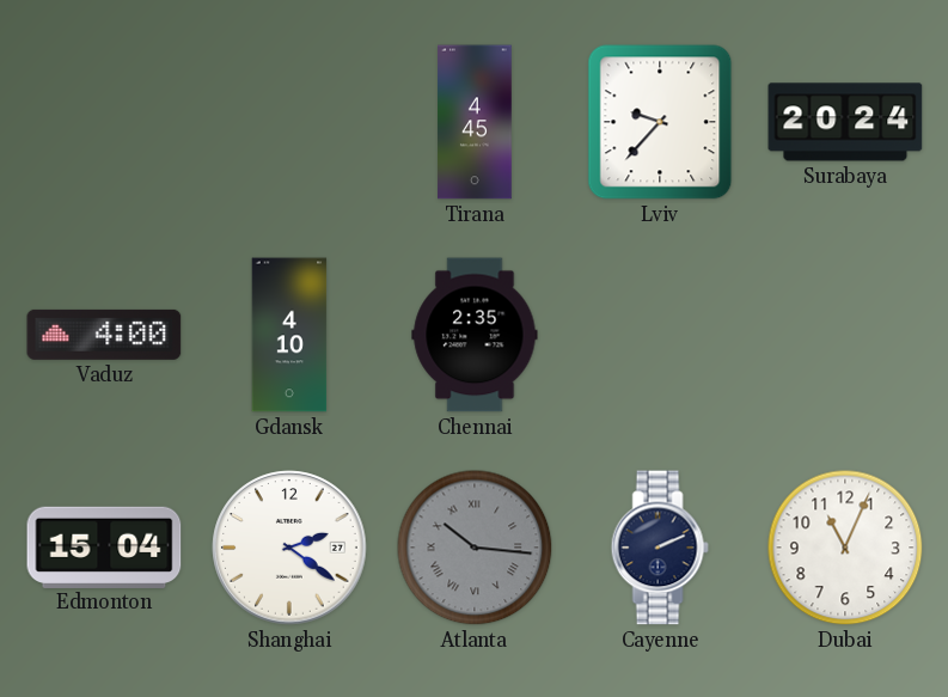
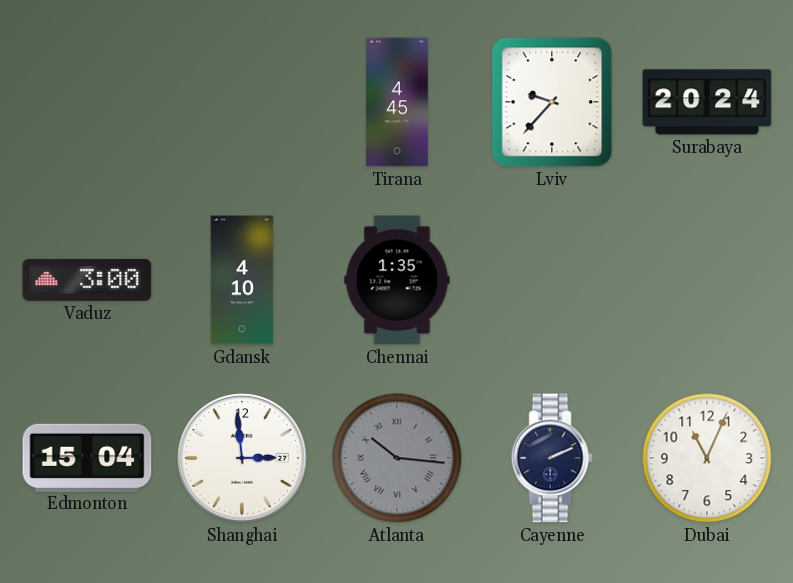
Vaduz: 4:00 -> 3:00
Chennai: 2:35 -> 1:35
Shanghai: 2:21 -> 2:59
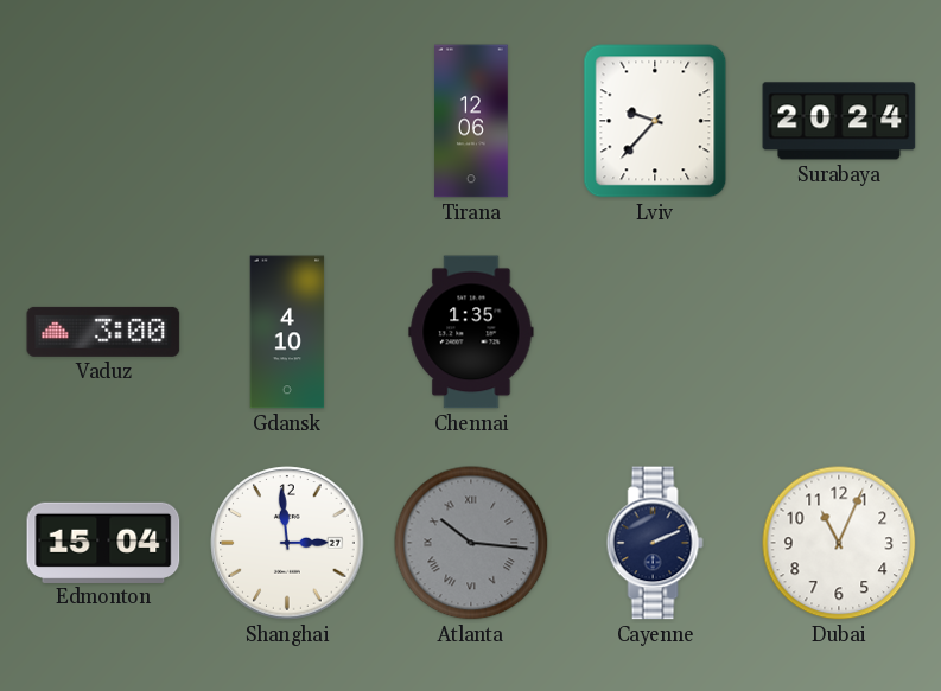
Tirana: 4:45 -> 12:06
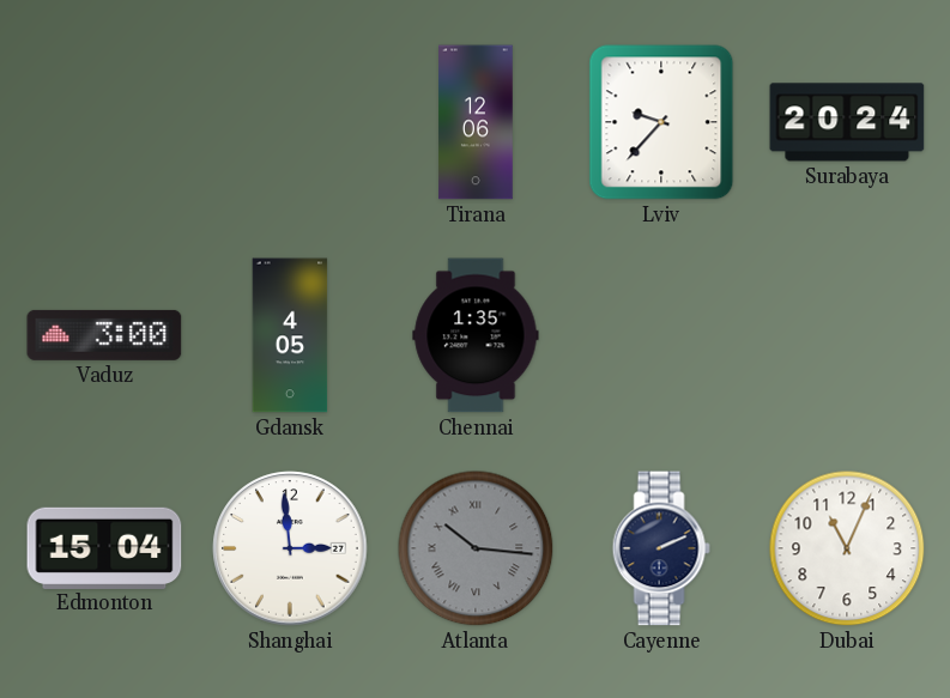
Gdansk: 4:10 -> 4:05
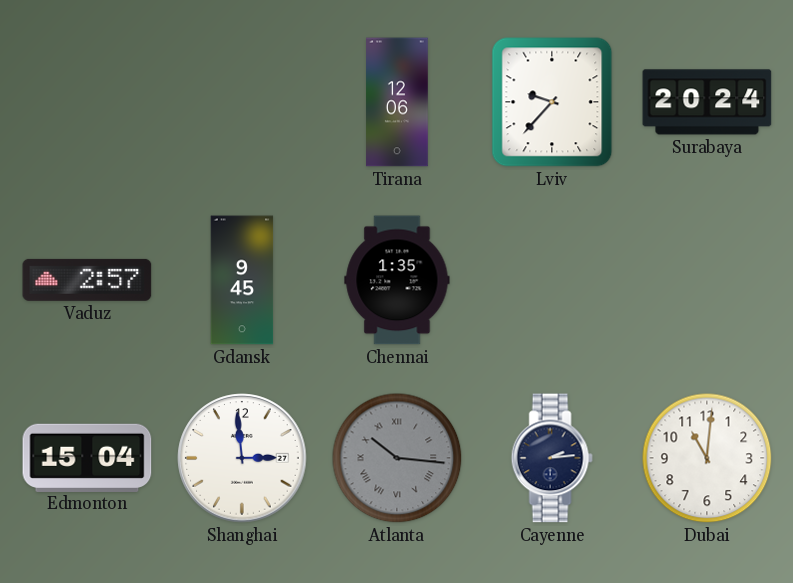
Vaduz: 3:00 -> 2:57
Gdansk: 4:05 -> 9:45
Cayenne: 2:11 -> 2:14
Dubai: 11:04 -> 11:01
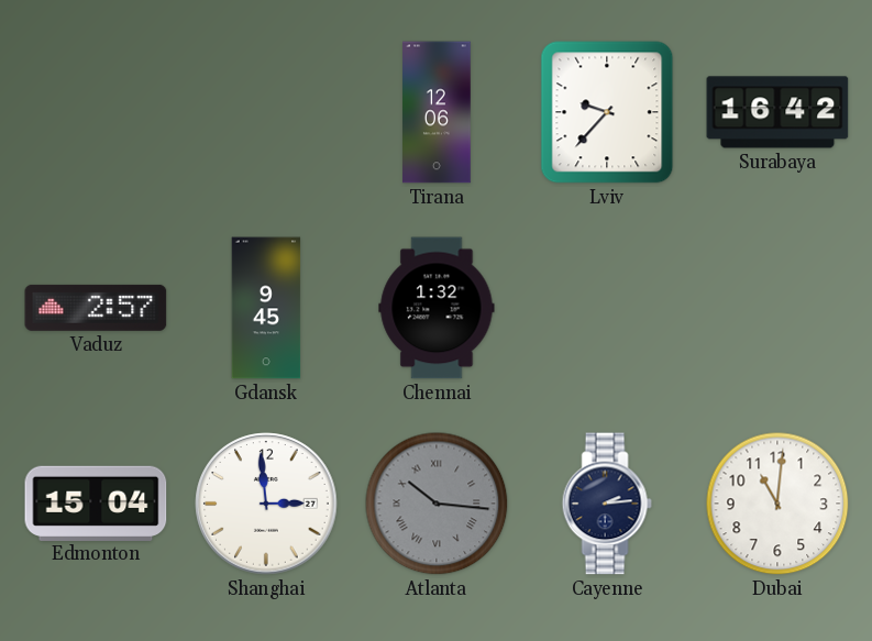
Surabaya: 20:24 -> 16:42
Chennai: 1:35 -> 1:32
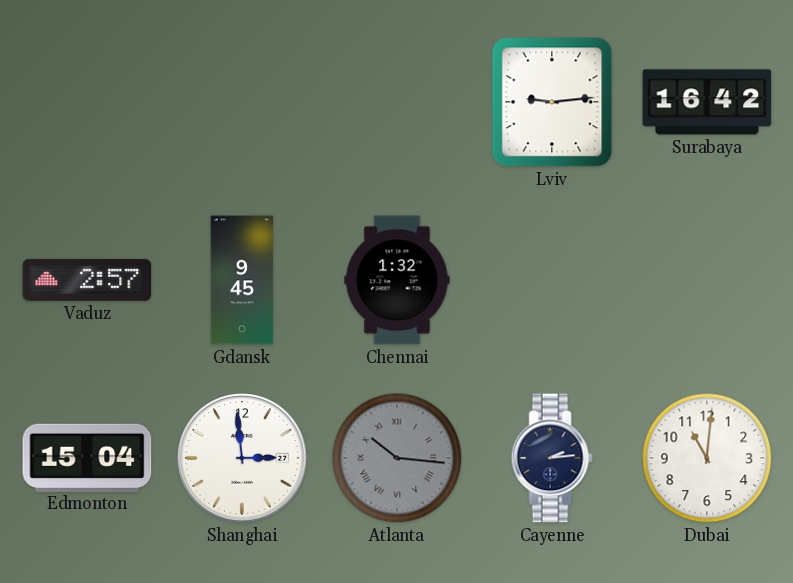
Tirana: 12:06 -> none
Lviv: 9:37 -> 9:14
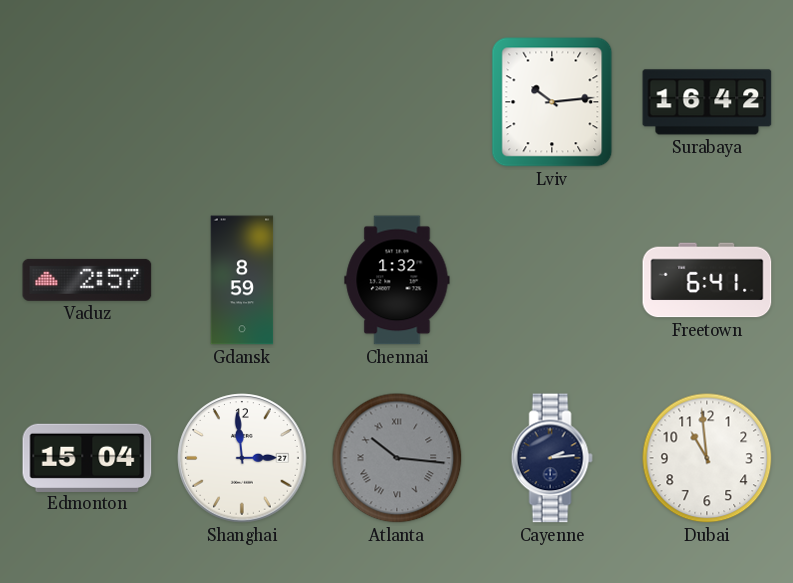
Lviv: 9:14 -> 10:14
Gdansk: 9:45 -> 8:59
Freetown: none -> 6:41
Dubai: 11:01 -> 10:59
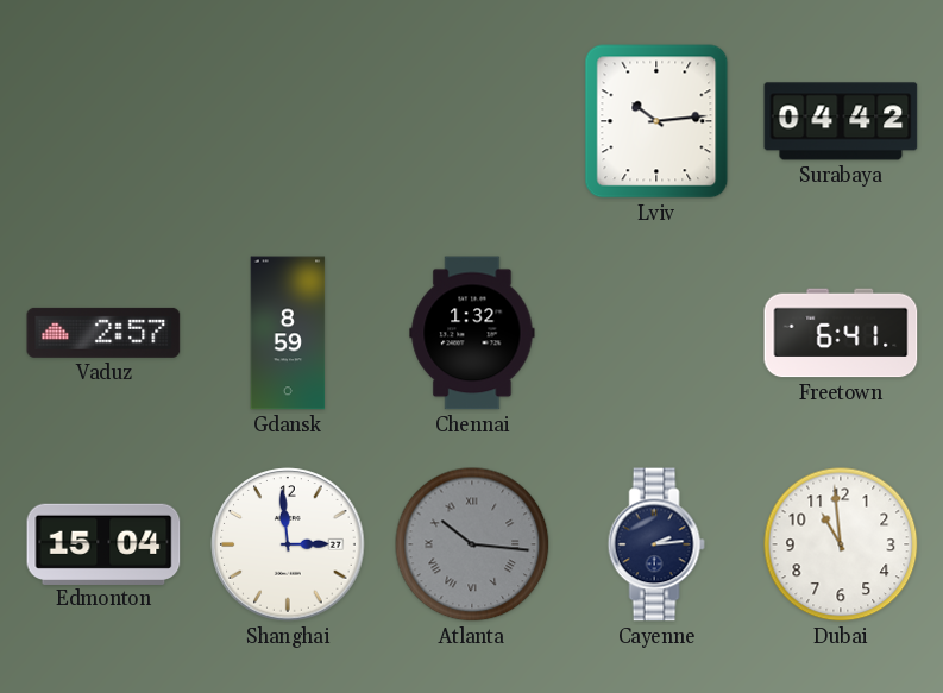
Surabaya: 16:42 -> 04:42
